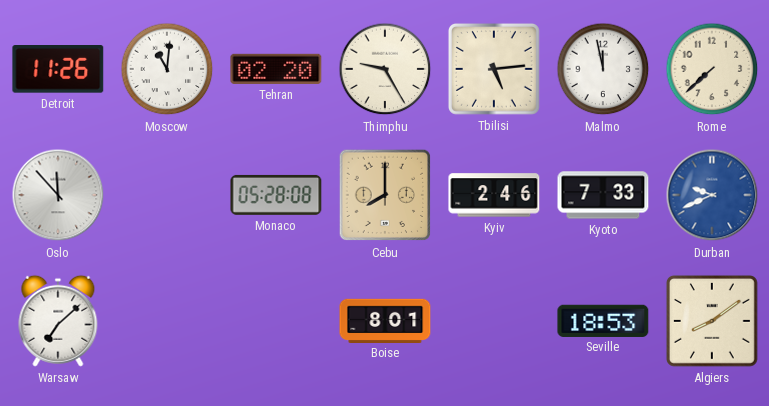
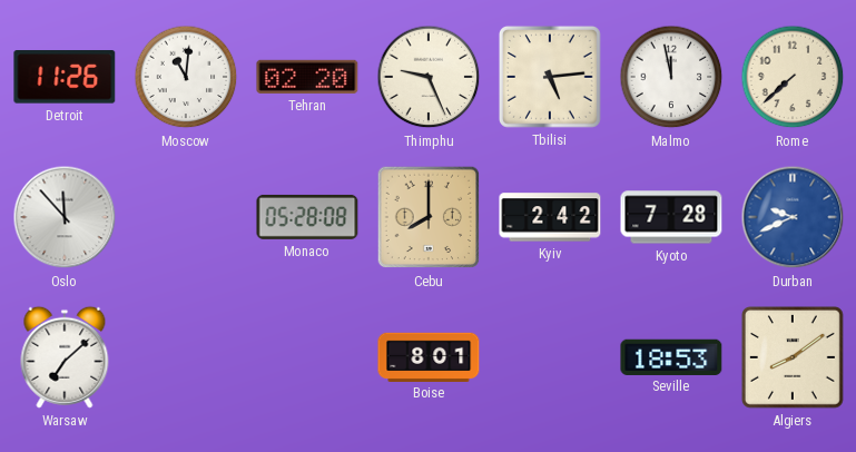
Thimphu: 9:25 -> 9:26
Kyiv: 2:46 -> 2:42
Kyoto: 7:33 -> 7:28
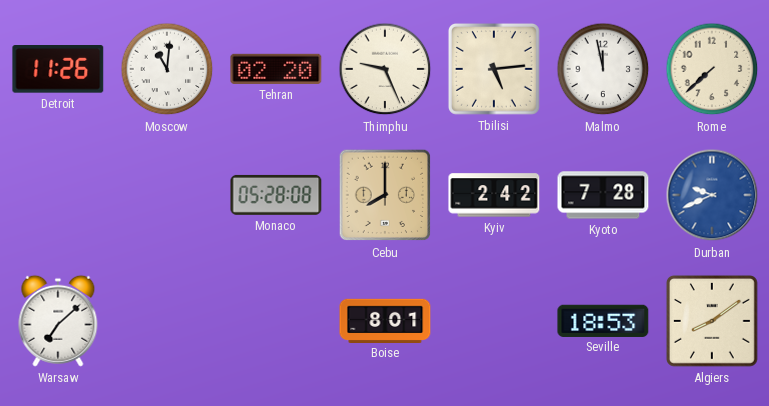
Oslo: 11:53 -> none
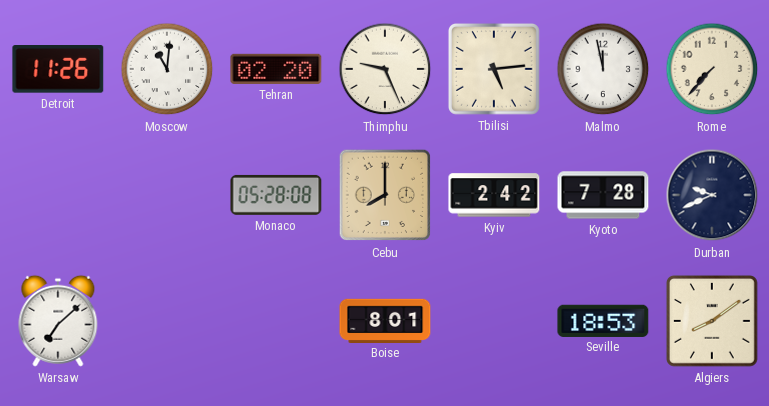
Rome: 7:38 -> 7:37
Durban dial: blue -> navy
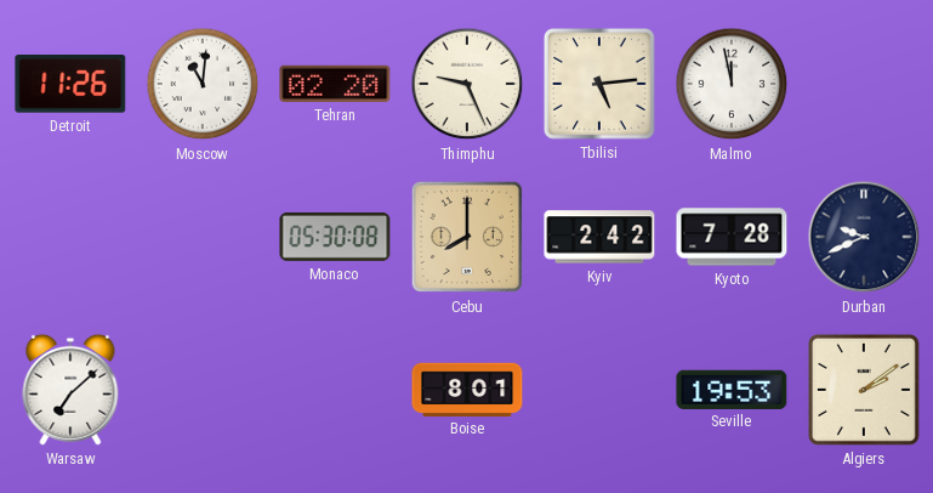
Rome: 7:37 -> none
Monaco: 05:28 -> 05:30
Seville: 18:53 -> 19:53
Algiers: 8:09 -> 2:09
